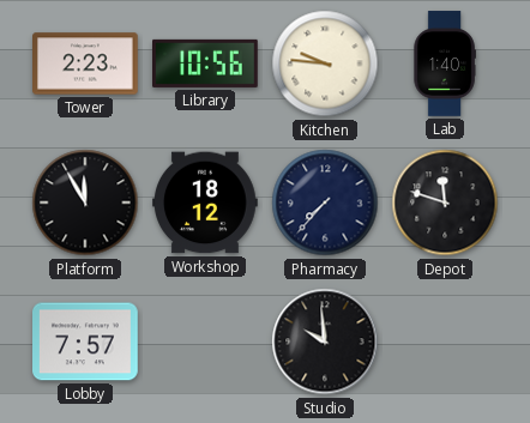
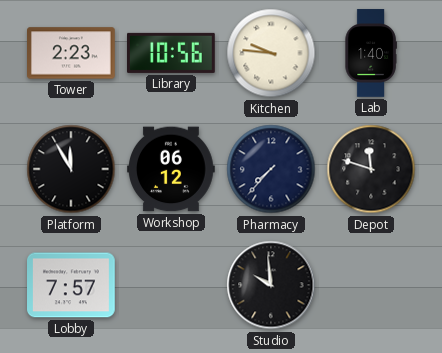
Workshop: 18:12 -> 06:12
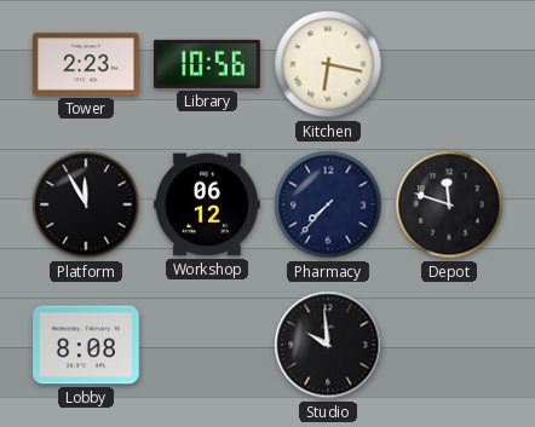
Kitchen: 9:46 -> 6:17
Lab: 1:40 -> none
Lobby: 7:57 -> 8:08
